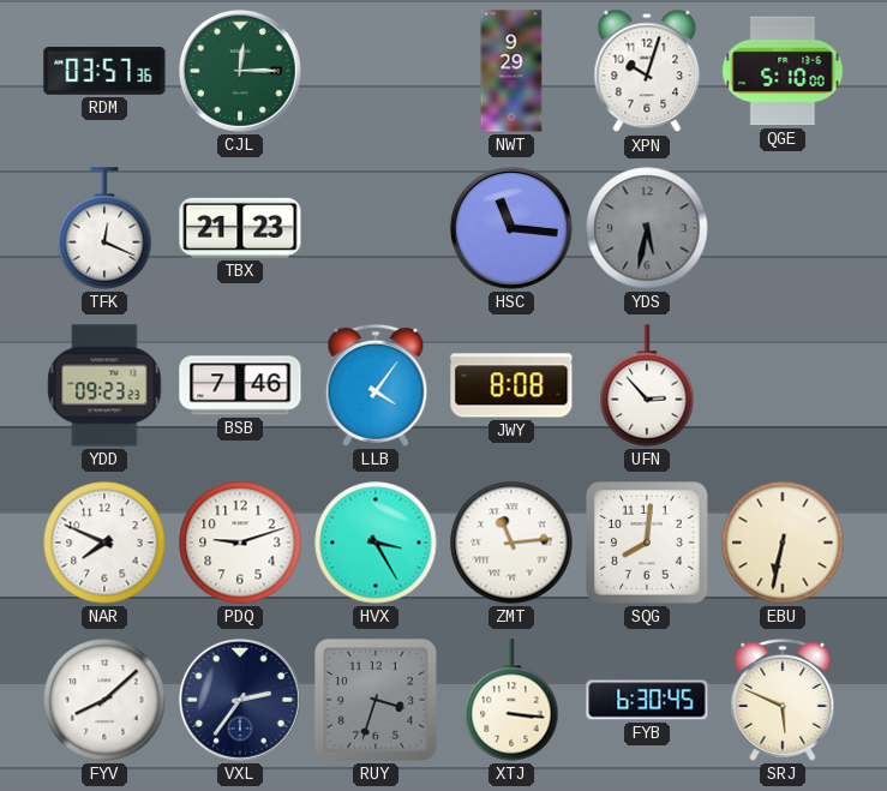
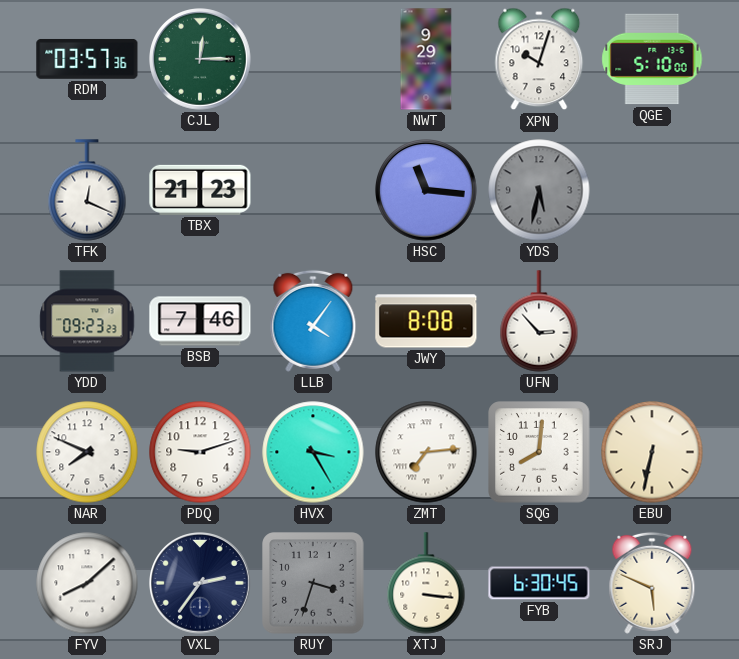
ZMT: 11:14 -> 7:14
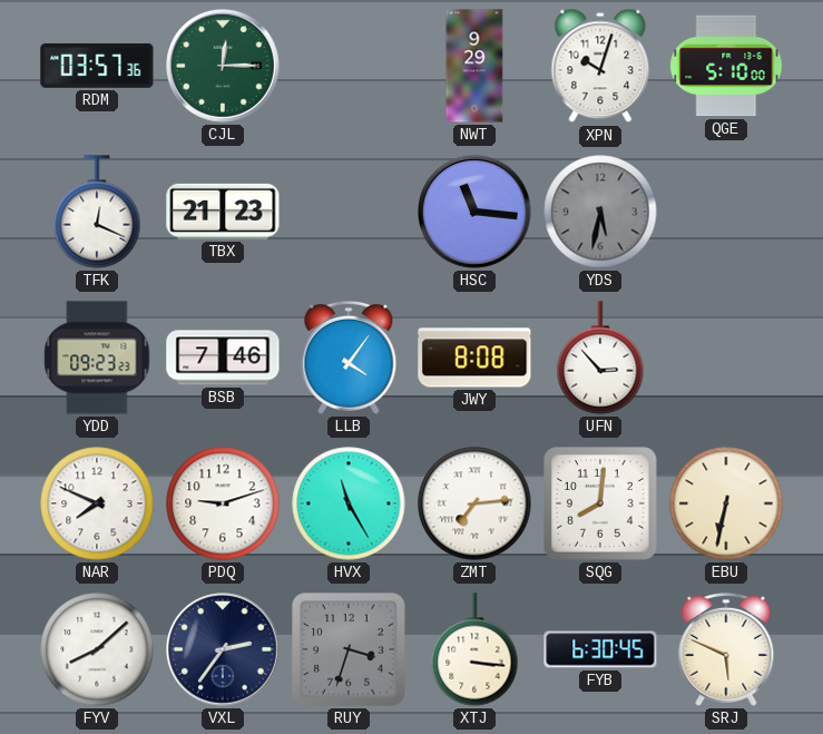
HVX: 3:25 -> 11:25
